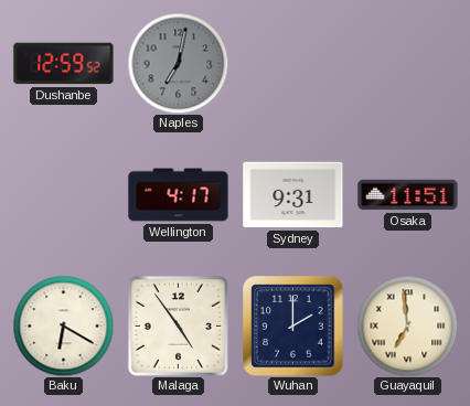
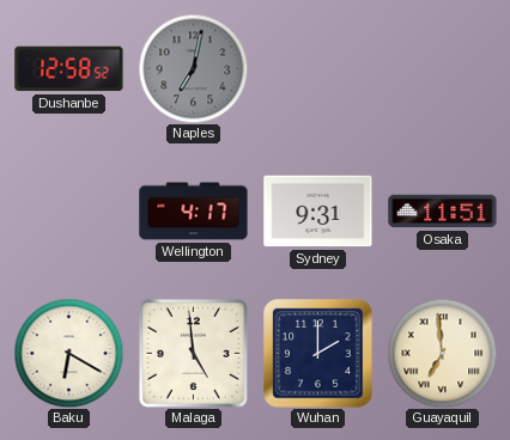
Dushanbe: 12:59 -> 12:58
Malaga: 4:54 -> 4:59
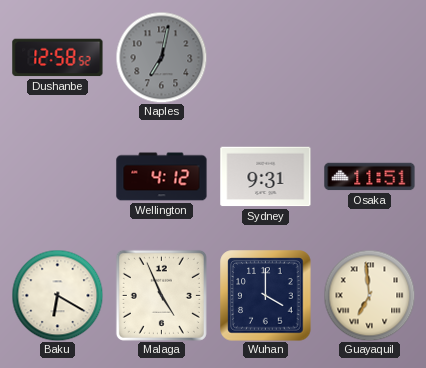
Wellington: 4:17 -> 4:12
Malaga: 4:59 -> 4:56
Wuhan: 2:00 -> 4:00
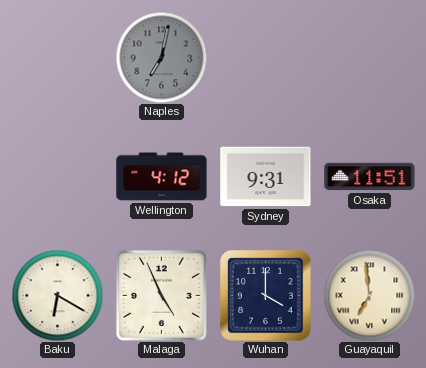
Dushanbe: 12:58 -> none
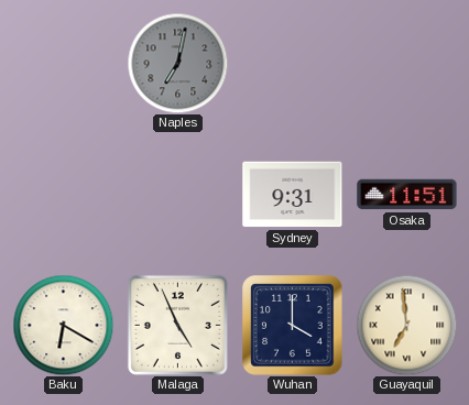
Wellington: 4:12 -> none
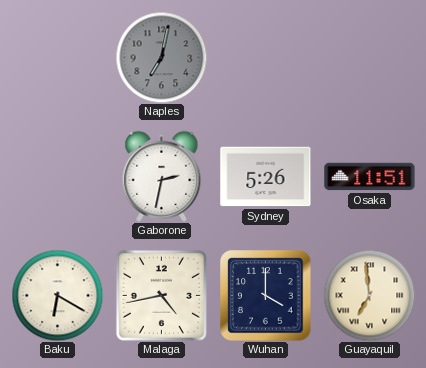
Gaborone: none -> 2:32
Sydney: 9:31 -> 5:26
Malaga: 4:56 -> 4:43
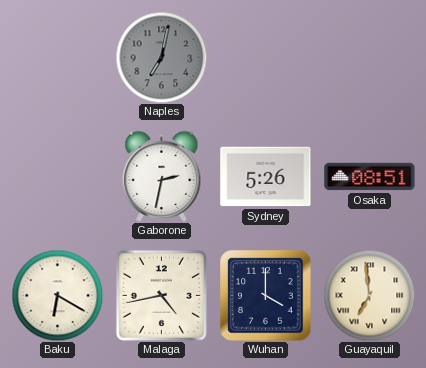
Osaka: 11:51 -> 08:51
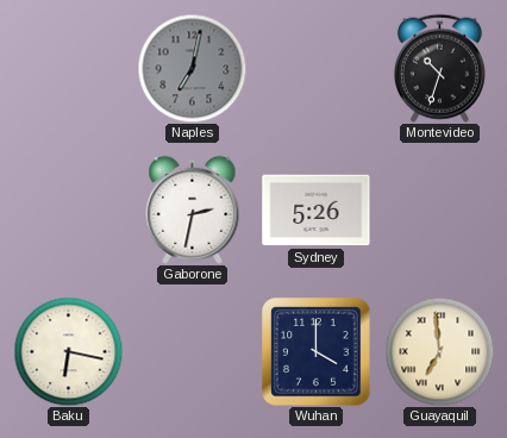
Montevideo: none -> 10:33
Osaka: 08:51 -> none
Baku: 6:20 -> 6:17
Malaga: 4:43 -> none
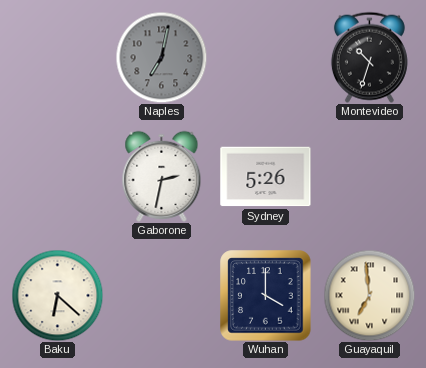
Baku: 6:17 -> 6:22
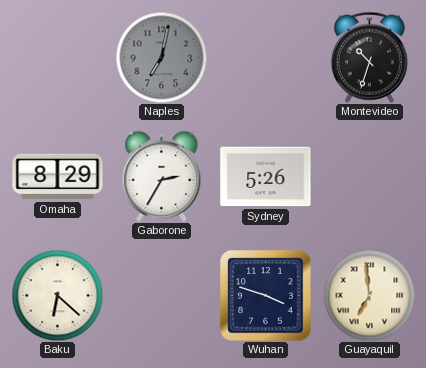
Omaha: none -> 8:29
Gaborone: 2:32 -> 2:35
Wuhan: 4:00 -> 3:48
